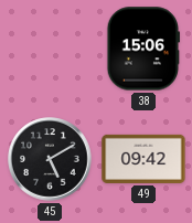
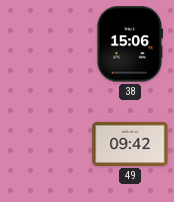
45: 5:10 -> none
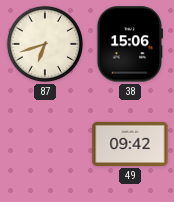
87: none -> 6:42
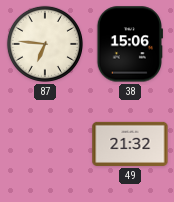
87: 6:42 -> 6:46
49: 09:42 -> 21:32
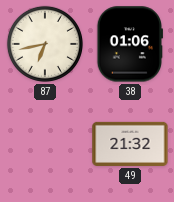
87: 6:46 -> 6:43
38: 15:06 -> 01:06
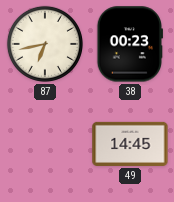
38: 01:06 -> 00:23
49: 21:32 -> 14:45
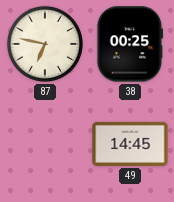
87: 6:43 -> 6:47
38: 00:23 -> 00:25
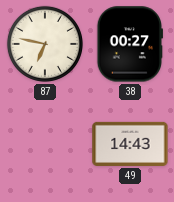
38: 00:25 -> 00:27
49: 14:45 -> 14:43
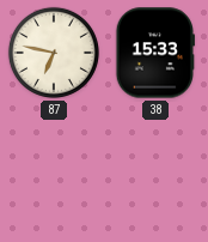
38: 00:27 -> 15:33
49: 14:43 -> none
